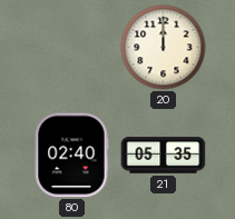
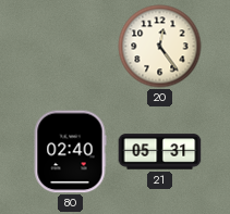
20: 12:00 -> 12:24
21: 05:35 -> 05:31
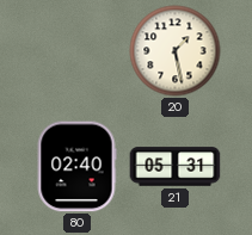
20: 12:24 -> 1:28
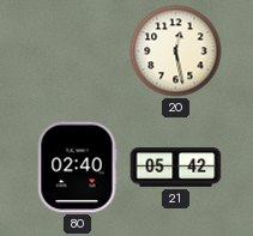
20: 1:28 -> 12:28
21: 05:31 -> 05:42
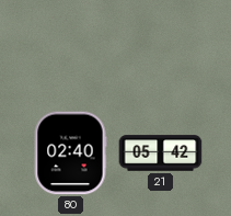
20: 12:28 -> none
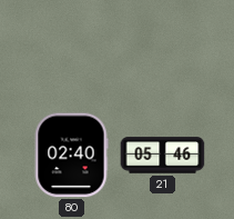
21: 05:42 -> 05:46
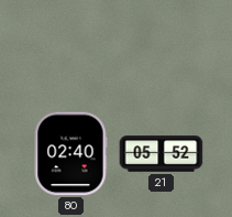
21: 05:46 -> 05:52
